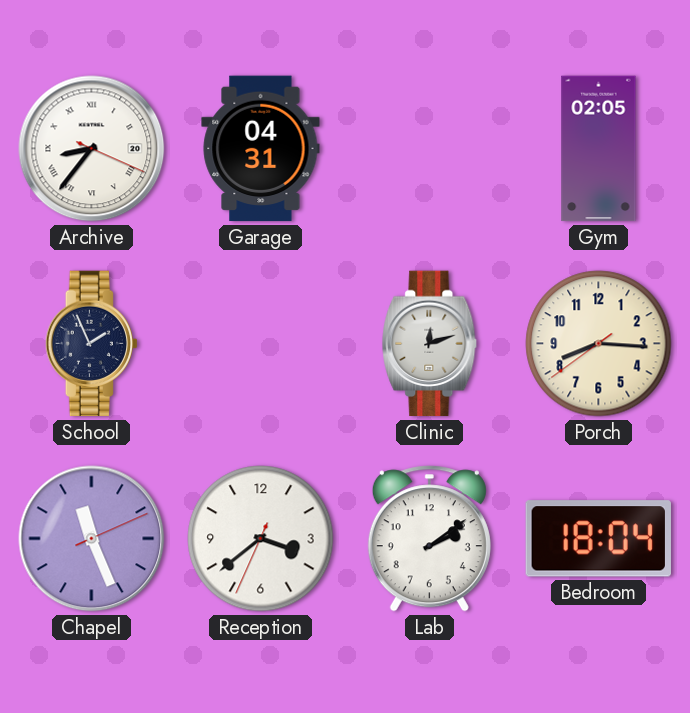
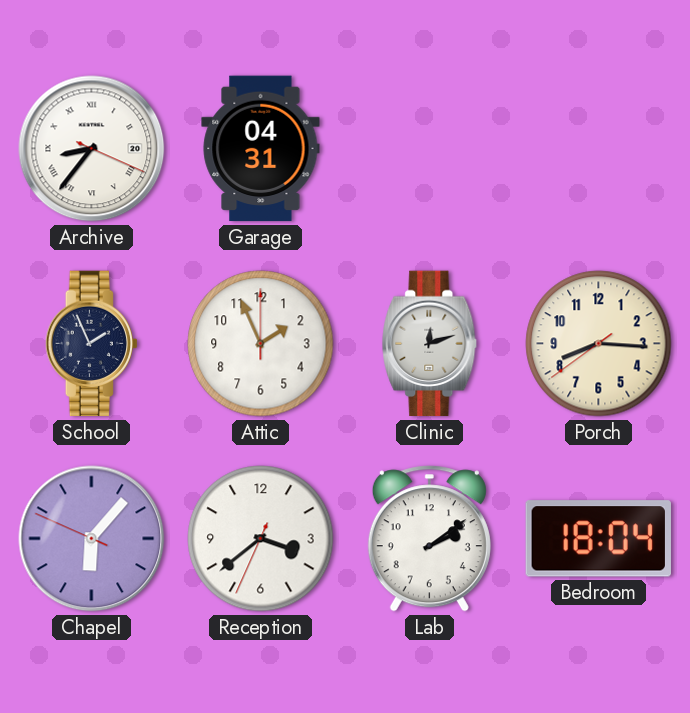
Gym: 02:05 -> none
Attic: none -> 1:56
Chapel: 11:26 -> 6:06
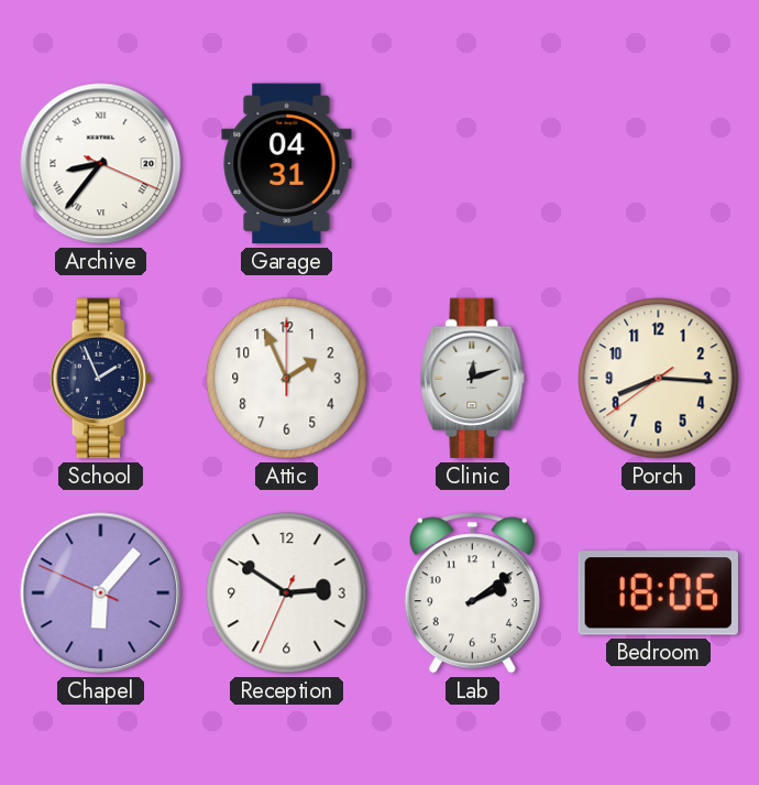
Reception: 3:38 -> 2:50
Bedroom: 18:04 -> 18:06
